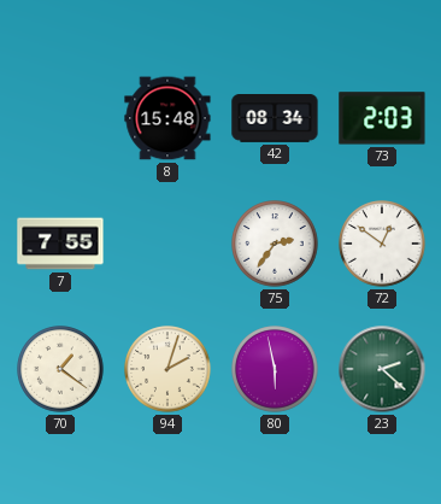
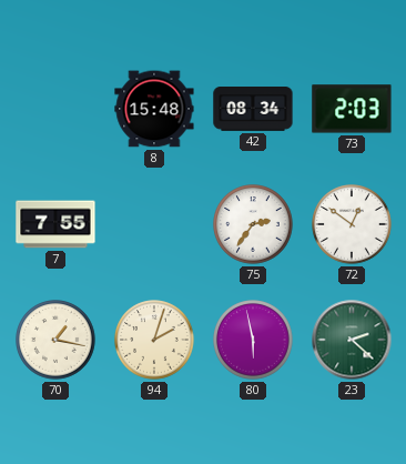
70: 1:21 -> 1:17
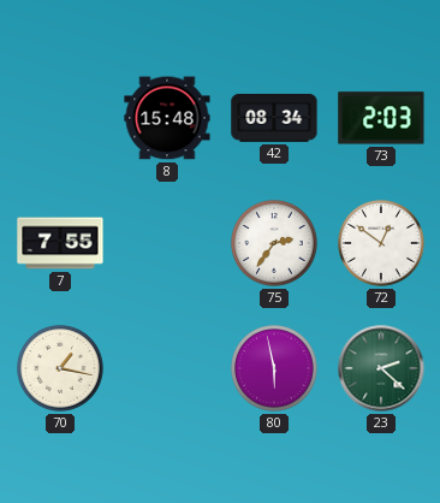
94: 2:03 -> none
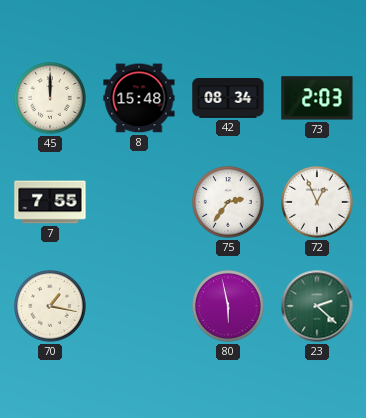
45: none -> 12:00
72: 12:51 -> 12:56
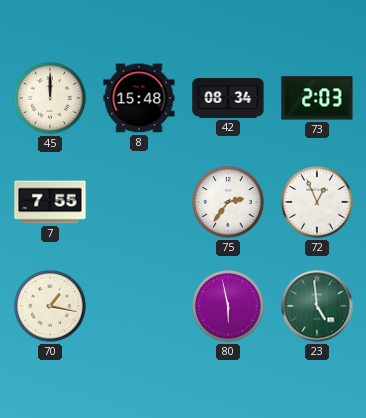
23: 2:22 -> 4:59
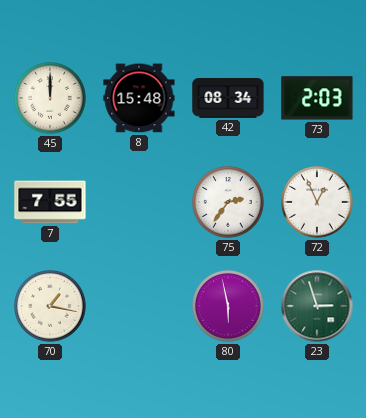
23: 4:59 -> 2:57
